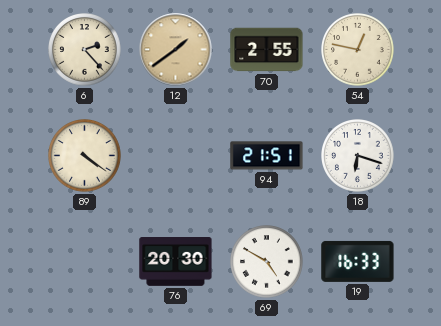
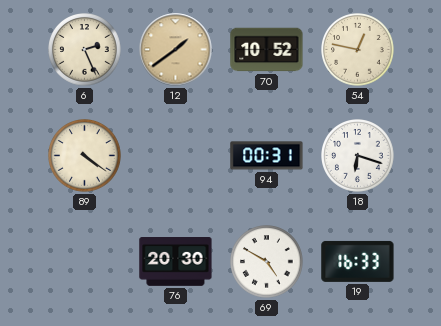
6: 2:23 -> 2:26
70: 2:55 -> 10:52
94: 21:51 -> 00:31
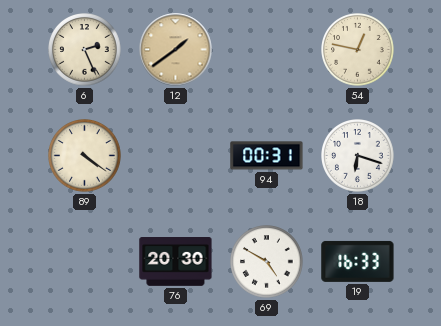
70: 10:52 -> none
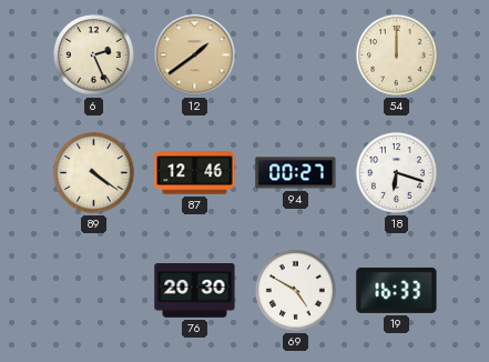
54: 12:47 -> 12:00
87: none -> 12:46
94: 00:31 -> 00:27
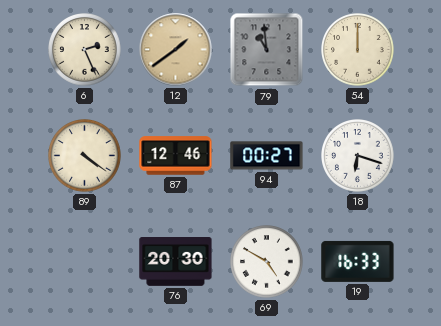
79: none -> 10:59
